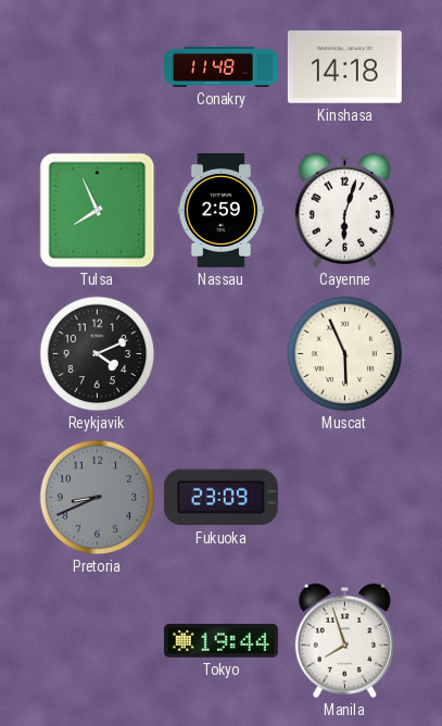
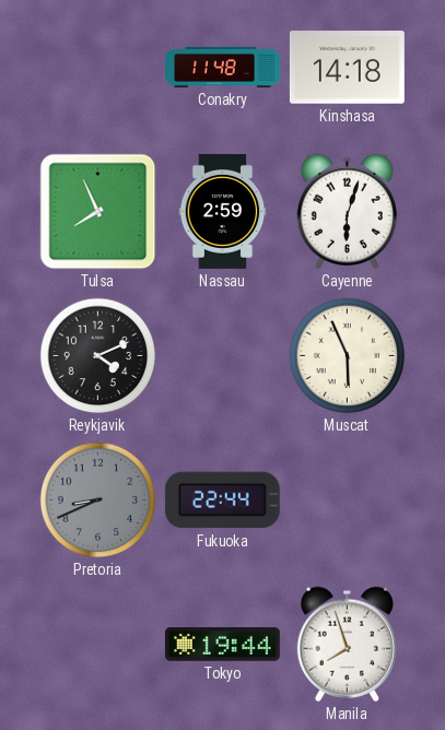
Fukuoka: 23:09 -> 22:44
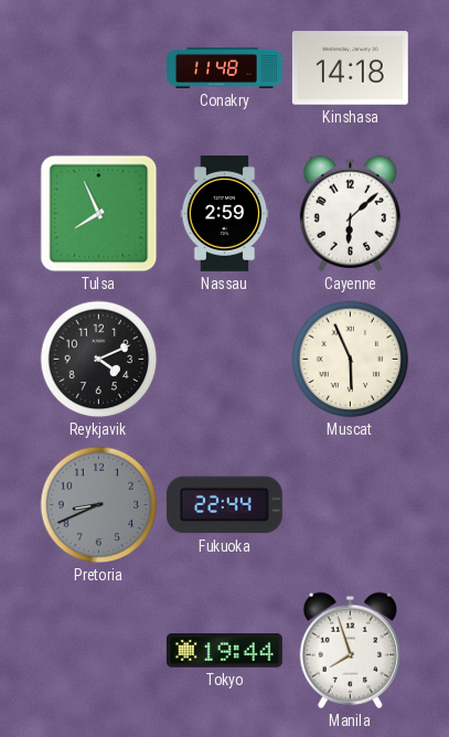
Cayenne: 6:03 -> 6:08
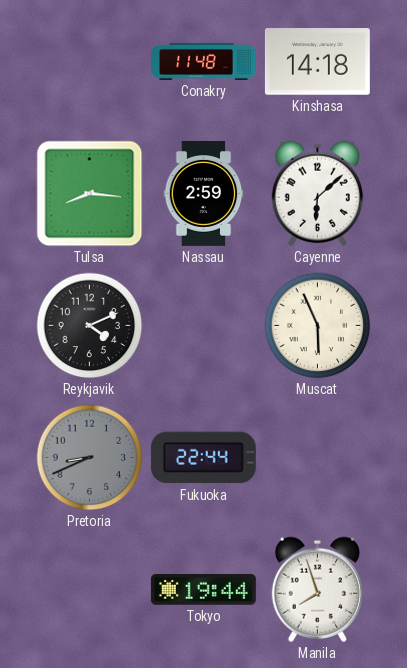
Tulsa: 7:56 -> 8:16
